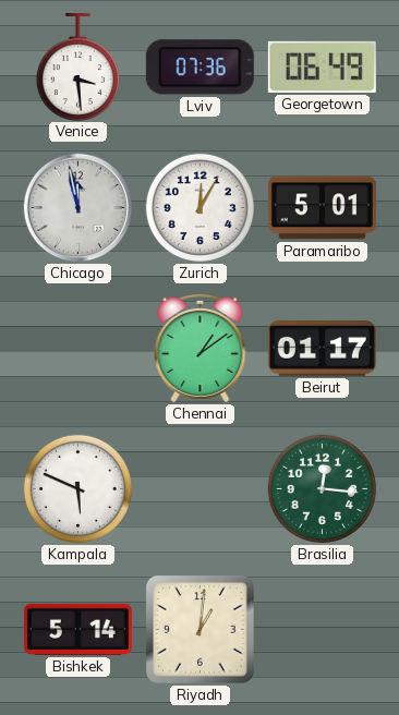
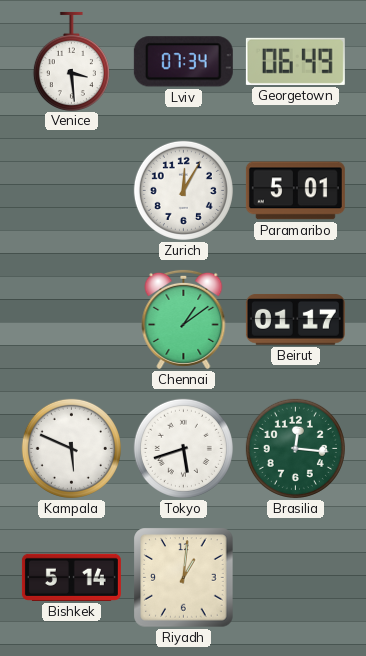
Lviv: 07:36 -> 07:34
Chicago: 11:58 -> none
Tokyo: none -> 5:42
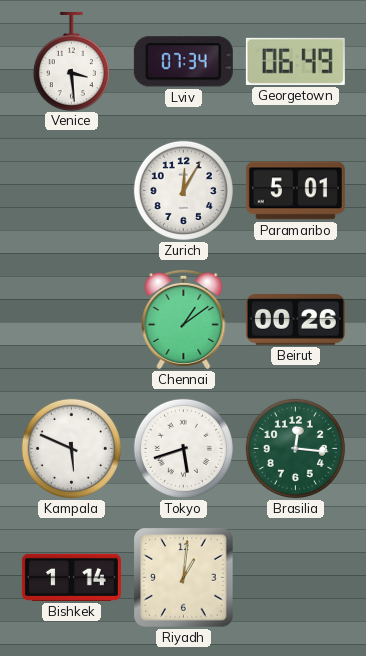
Beirut: 01:17 -> 00:26
Bishkek: 5:14 -> 1:14
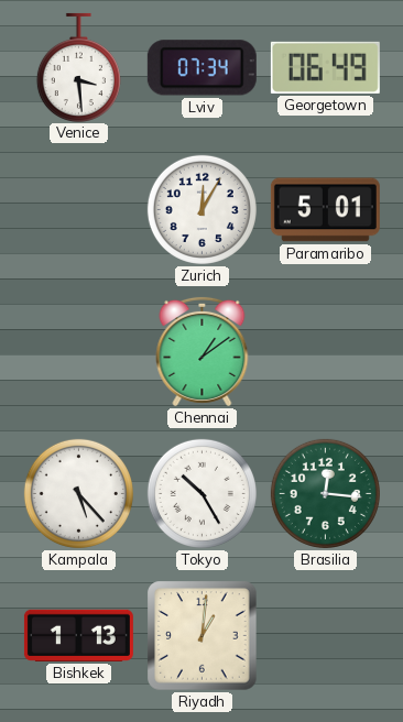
Beirut: 00:26 -> none
Kampala: 5:49 -> 5:23
Tokyo: 5:42 -> 10:25
Bishkek: 1:14 -> 1:13
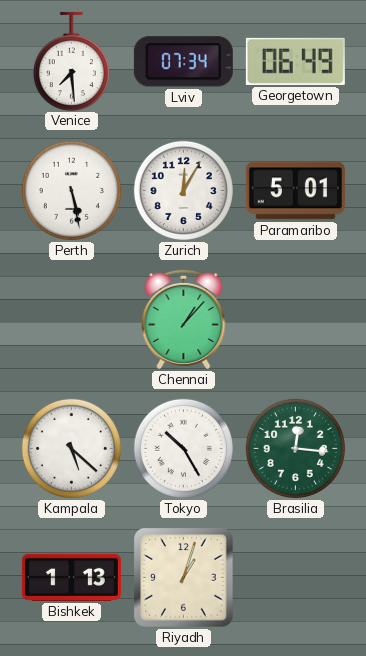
Venice: 3:29 -> 7:29
Perth: none -> 5:28
Chennai: 1:09 -> 1:07
Kampala: 5:23 -> 5:22
Riyadh: 1:01 -> 1:03
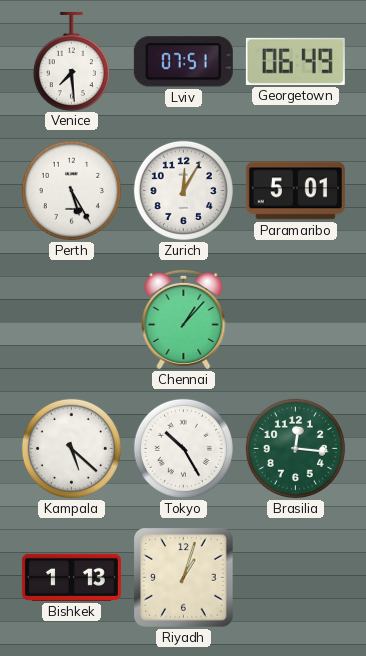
Lviv: 07:34 -> 07:51
Perth: 5:28 -> 5:25
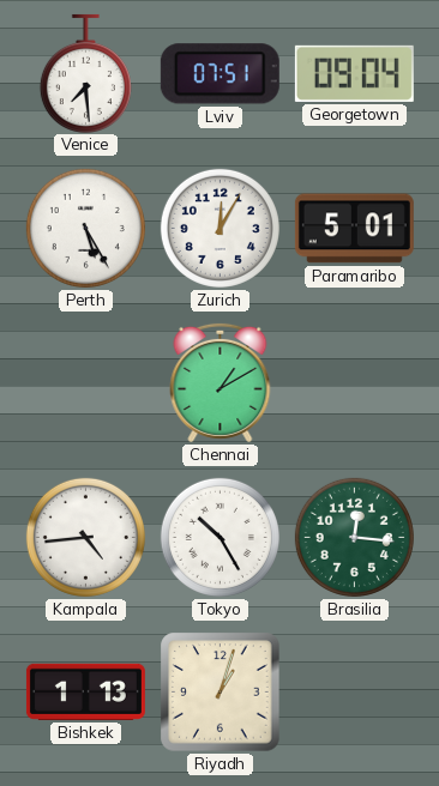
Georgetown: 06:49 -> 09:04
Chennai: 1:07 -> 1:10
Kampala: 5:22 -> 4:44
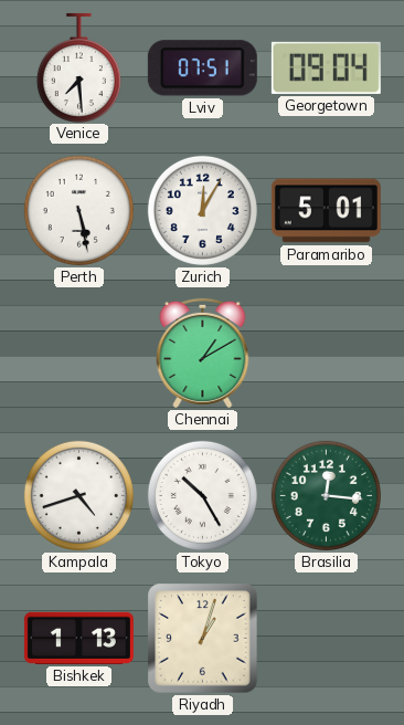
Perth: 5:25 -> 5:28
Kampala: 4:44 -> 4:42
